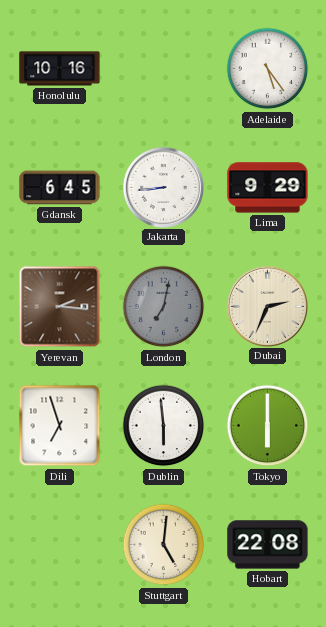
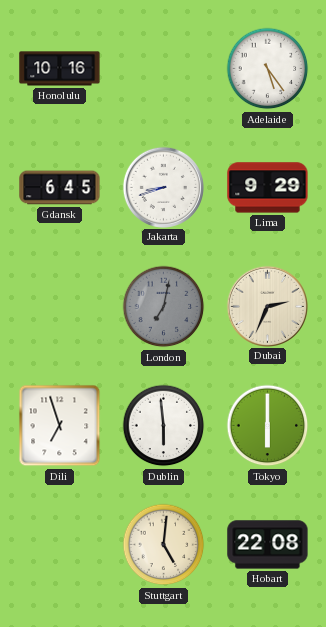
Jakarta: 8:44 -> 8:42
Yerevan: 2:16 -> none
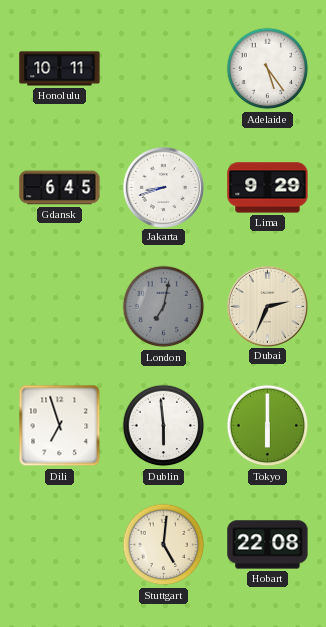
Honolulu: 10:16 -> 10:11
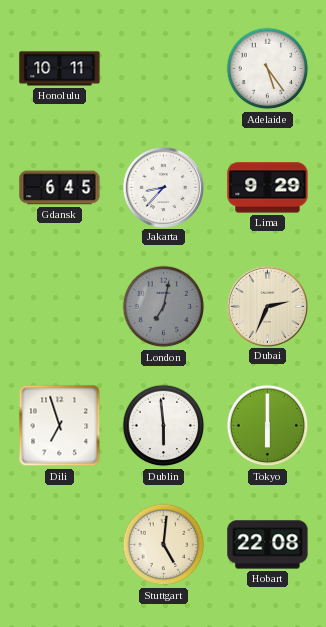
Jakarta: 8:42 -> 8:37
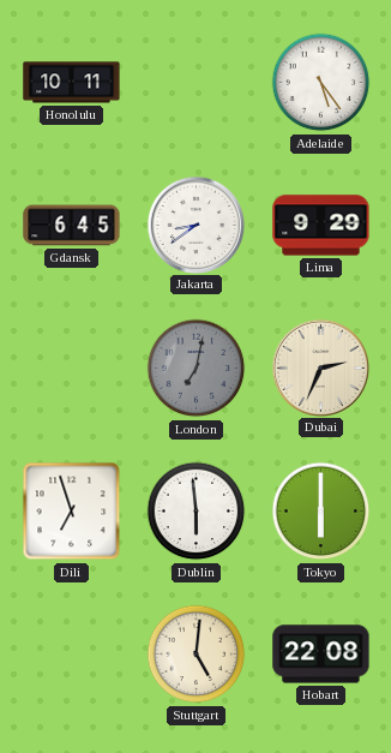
Jakarta: 8:37 -> 8:39
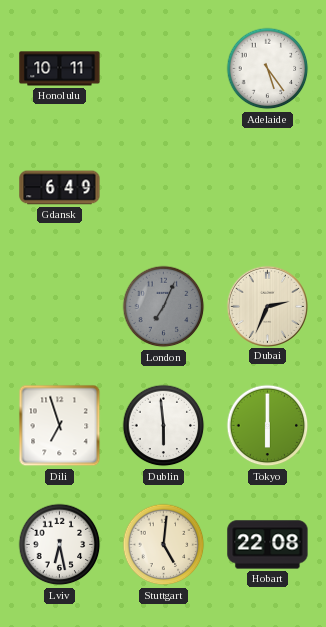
Gdansk: 6:45 -> 6:49
Jakarta: 8:39 -> none
Lima: 9:29 -> none
London: 7:02 -> 7:04
Lviv: none -> 6:28
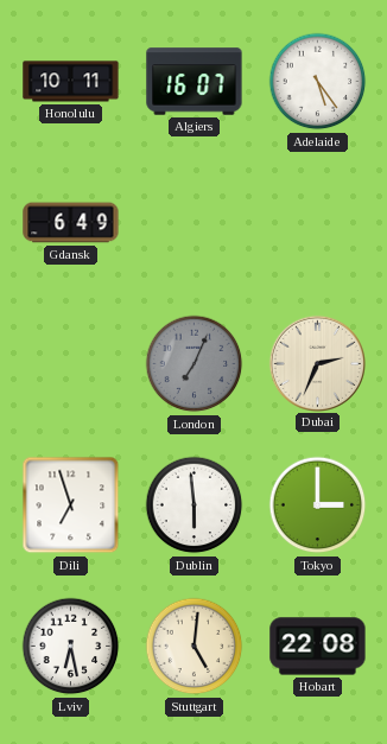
Algiers: none -> 16:07
Tokyo: 6:00 -> 3:00
